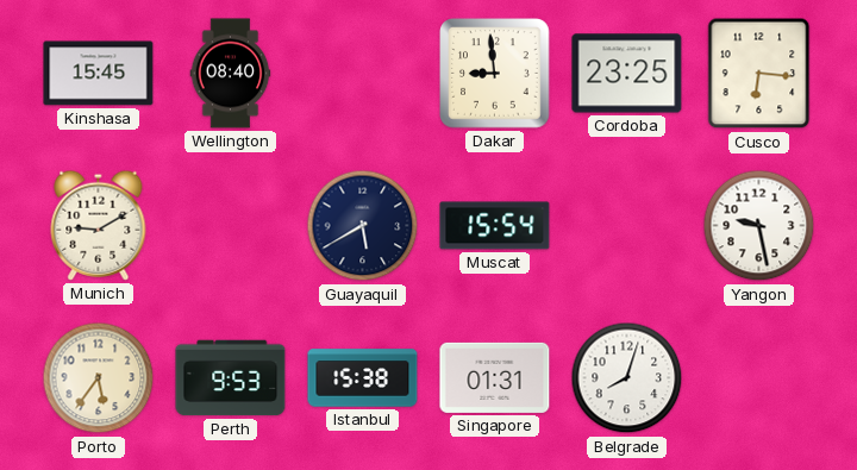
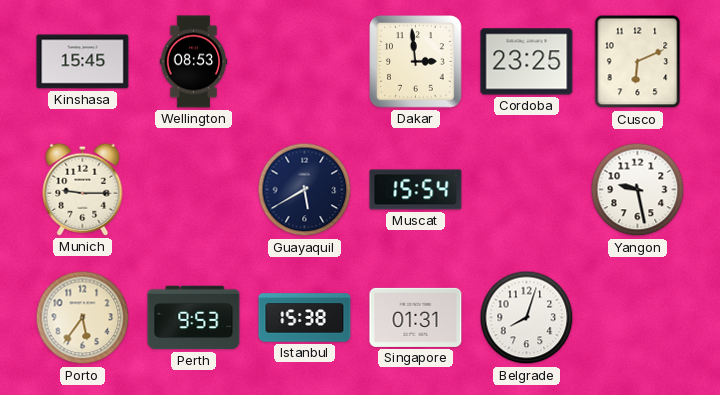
Wellington: 08:40 -> 08:53
Dakar: 8:59 -> 2:59
Cusco: 6:16 -> 6:11
Munich: 9:10 -> 9:15
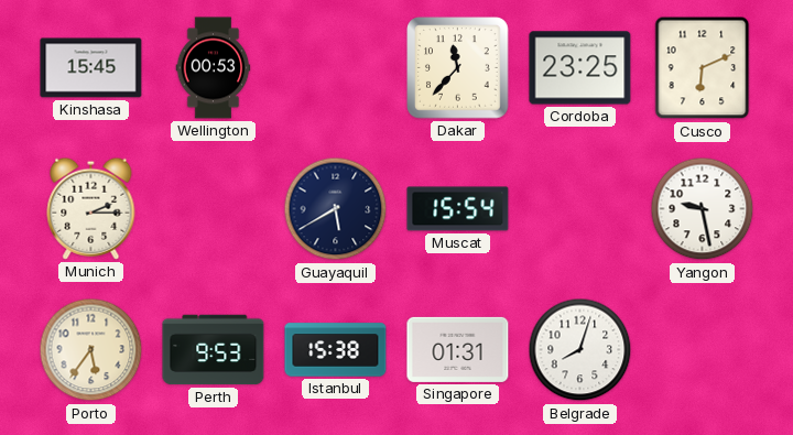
Wellington: 08:53 -> 00:53
Dakar: 2:59 -> 11:37
Munich: 9:15 -> 2:15
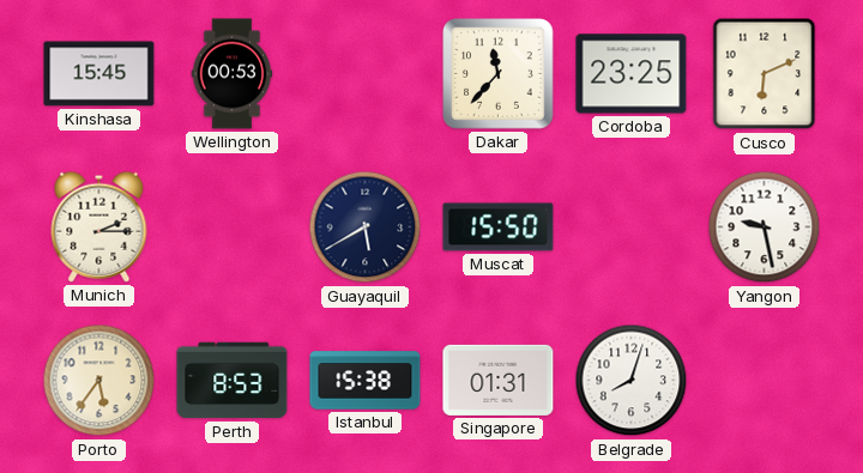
Muscat: 15:54 -> 15:50
Perth: 9:53 -> 8:53
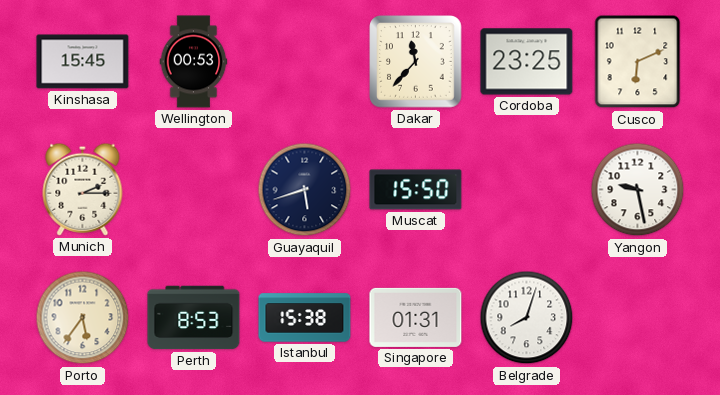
Guayaquil: 5:40 -> 5:42
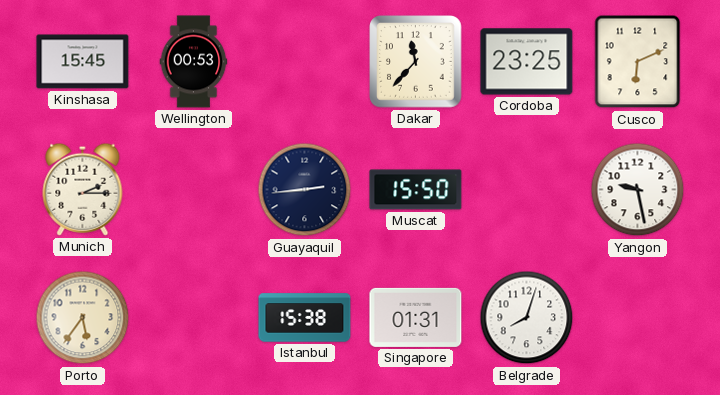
Guayaquil: 5:42 -> 2:44
Perth: 8:53 -> none
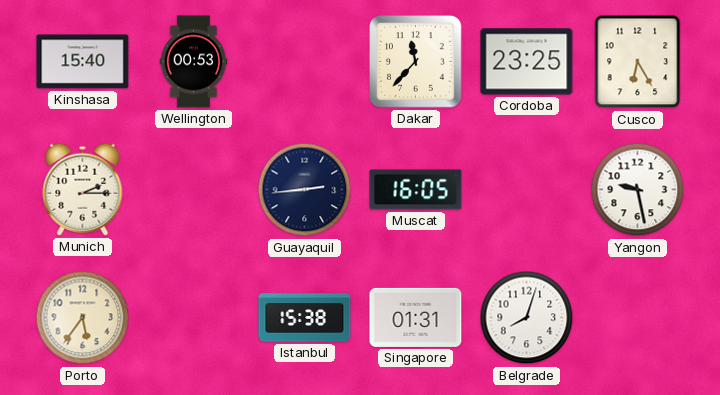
Kinshasa: 15:45 -> 15:40
Cusco: 6:11 -> 6:25
Muscat: 15:50 -> 16:05
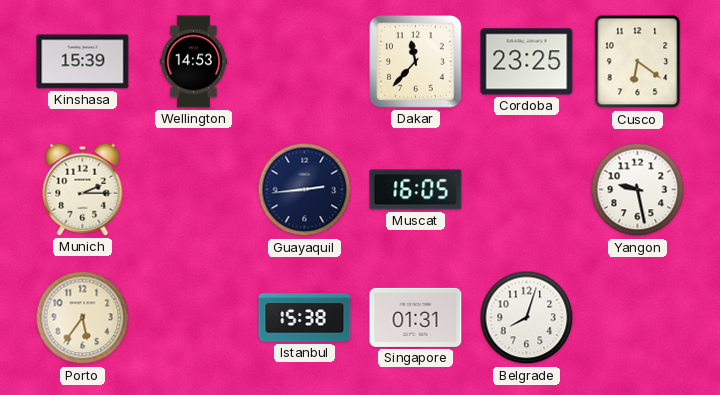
Kinshasa: 15:40 -> 15:39
Wellington: 00:53 -> 14:53
Cusco: 6:25 -> 6:21
